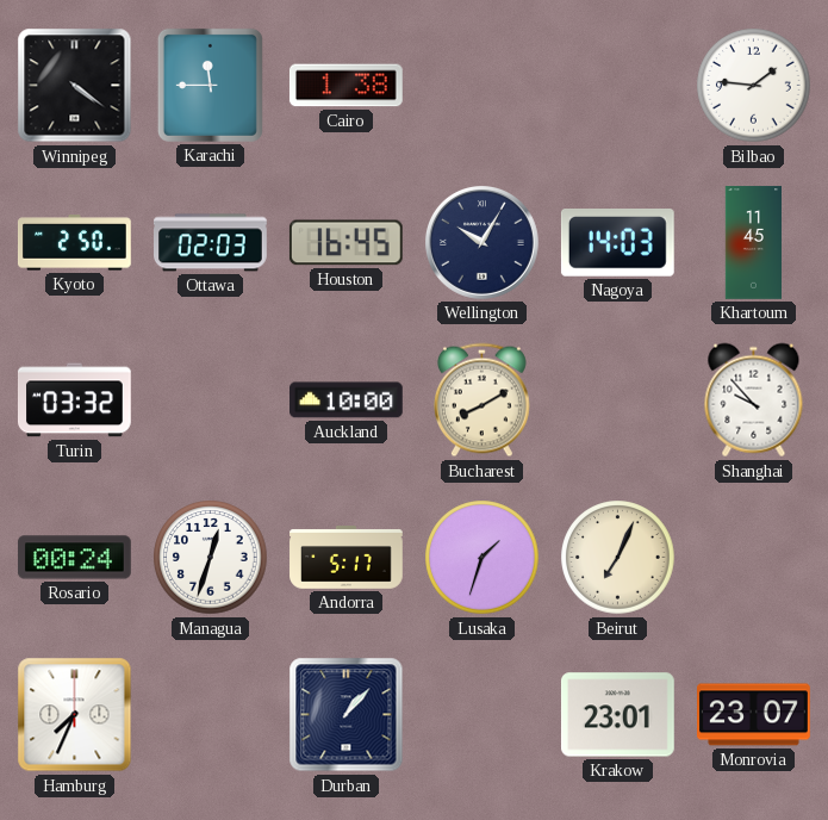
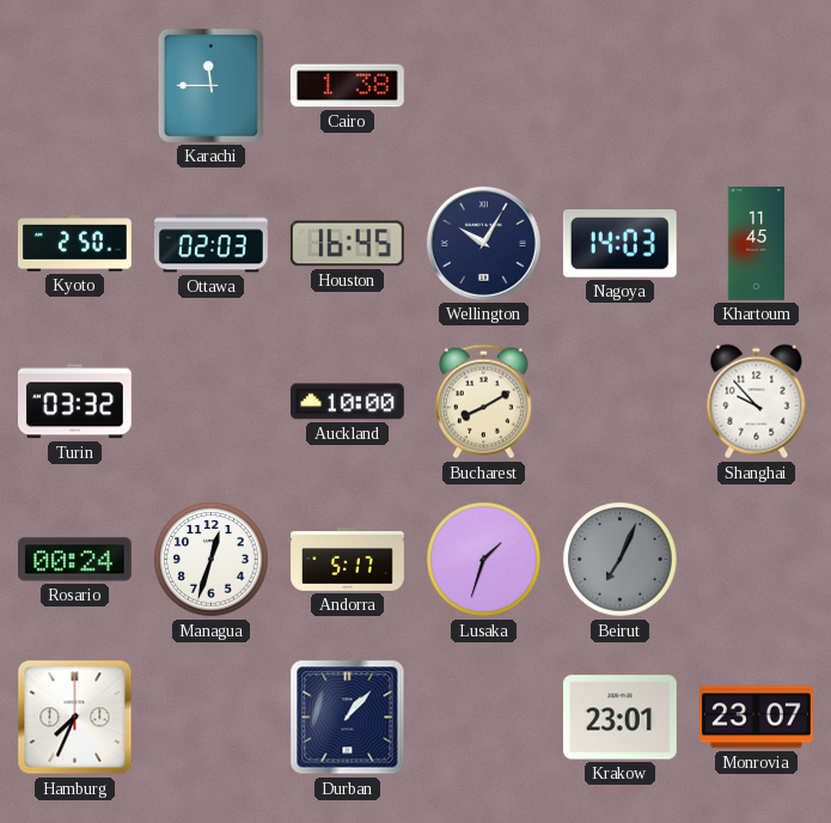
Winnipeg: 4:21 -> none
Bilbao: 1:46 -> none
Beirut dial: cream -> grey
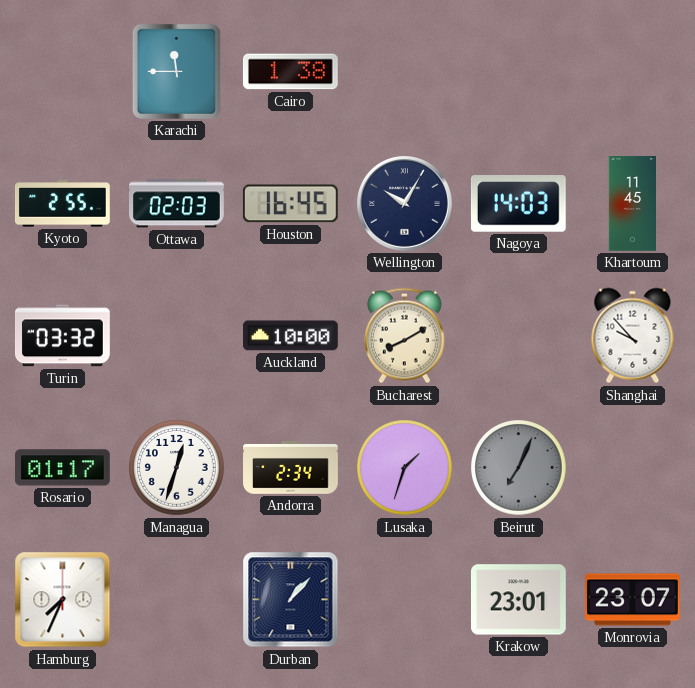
Kyoto: 2:50 -> 2:55
Rosario: 00:24 -> 01:17
Andorra: 5:17 -> 2:34
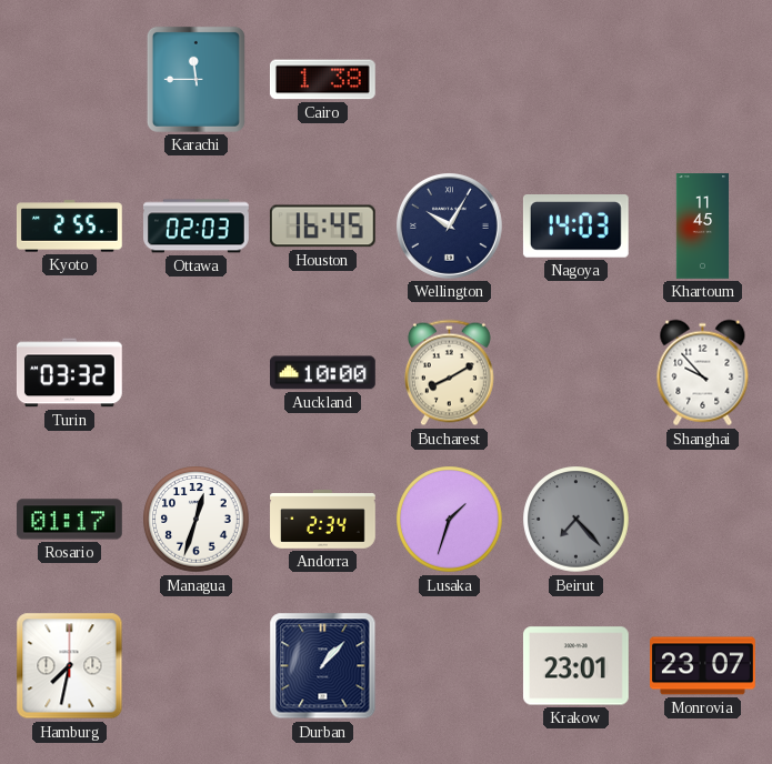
Beirut: 7:04 -> 7:23
Hamburg: 7:34 -> 7:32
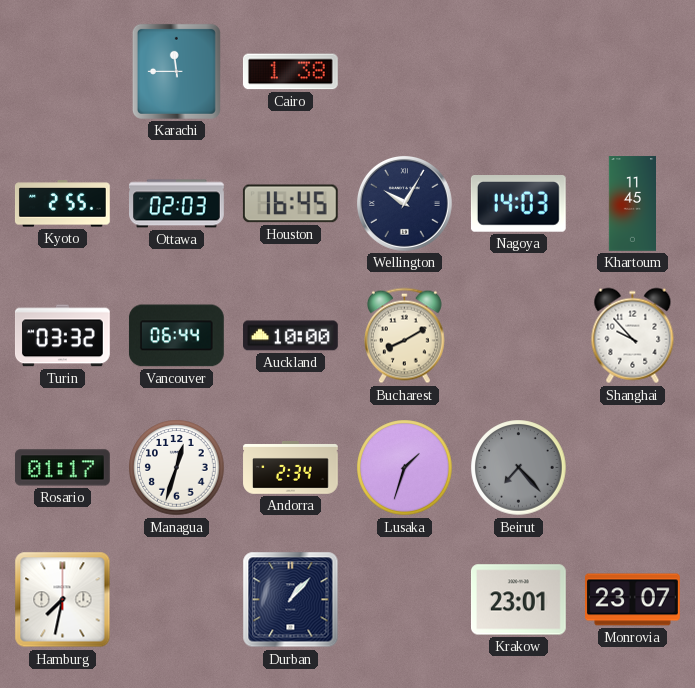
Vancouver: none -> 06:44
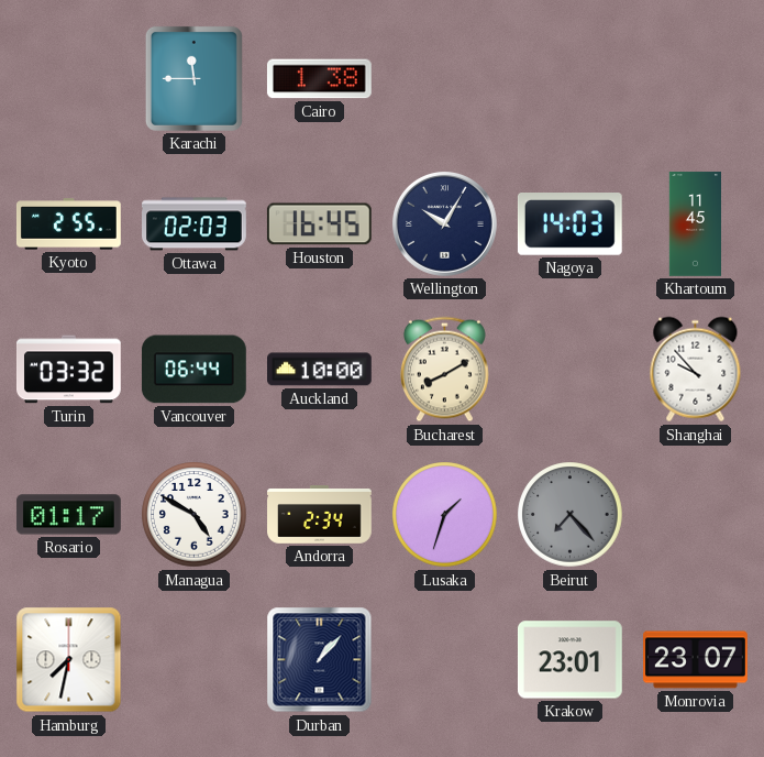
Managua: 12:33 -> 4:50
